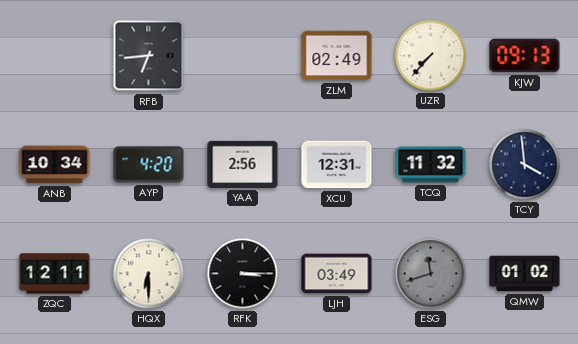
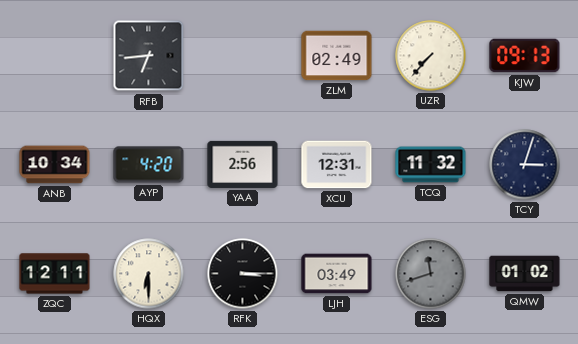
TCY: 3:59 -> 3:03
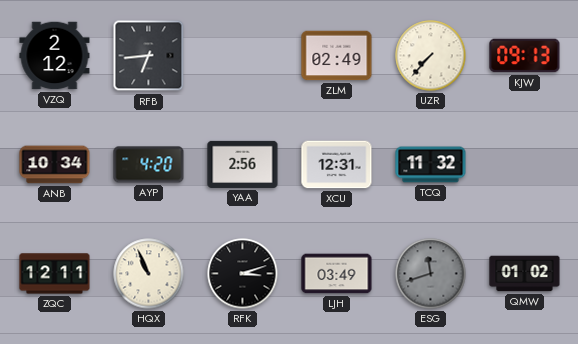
VZQ: none -> 2:12
TCY: 3:03 -> none
HQX: 6:30 -> 10:56
RFK: 3:15 -> 3:12
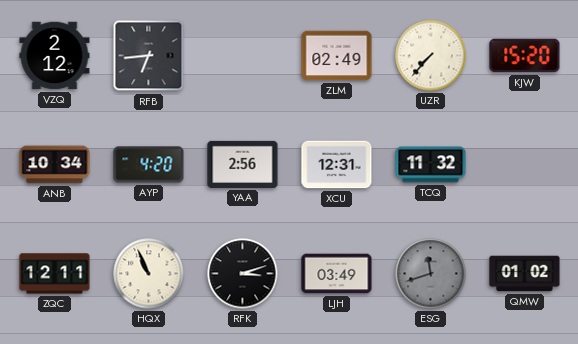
KJW: 09:13 -> 15:20
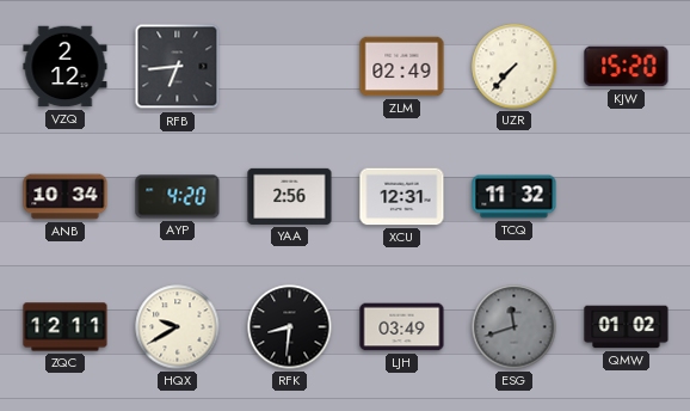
HQX: 10:56 -> 9:40
RFK: 3:12 -> 8:31
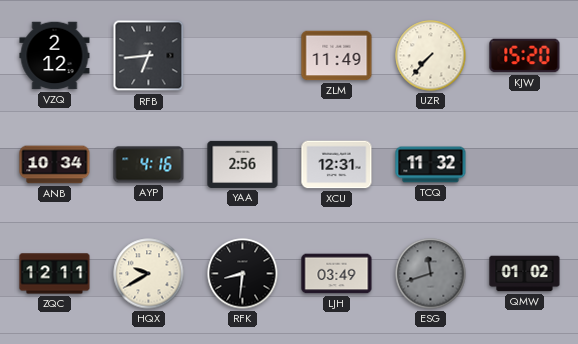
ZLM: 02:49 -> 11:49
AYP: 4:20 -> 4:16
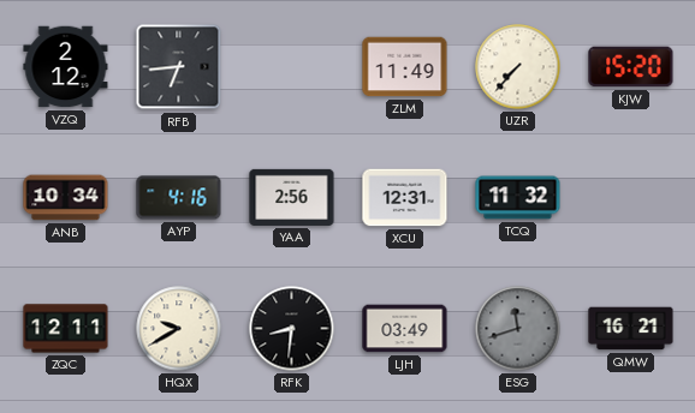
QMW: 01:02 -> 16:21
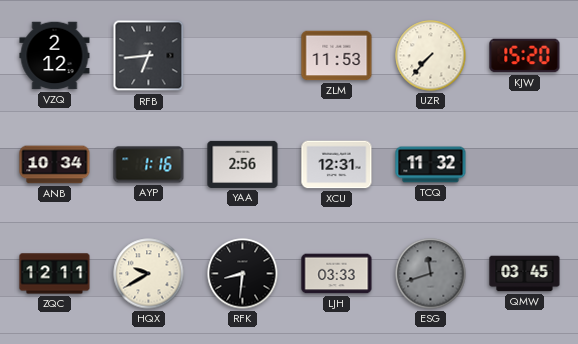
ZLM: 11:49 -> 11:53
AYP: 4:16 -> 1:16
LJH: 03:49 -> 03:33
QMW: 16:21 -> 03:45
